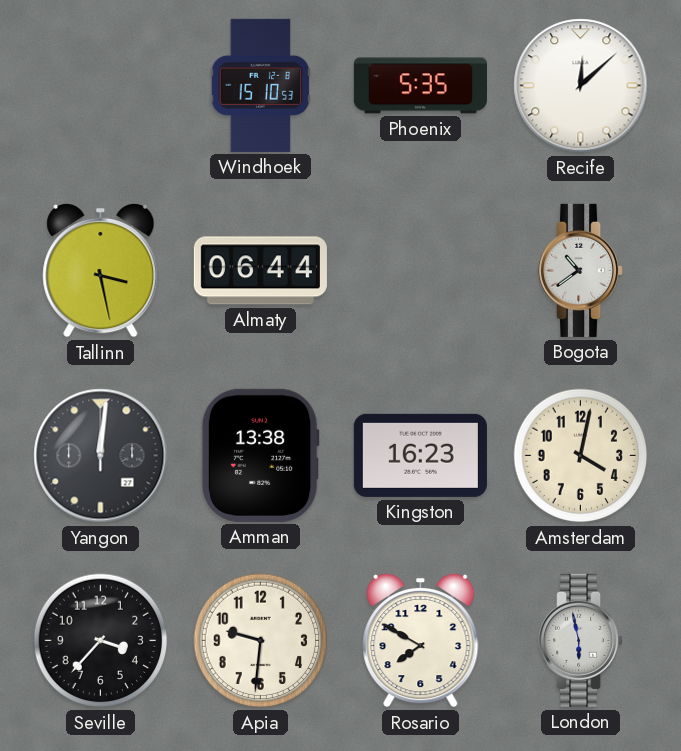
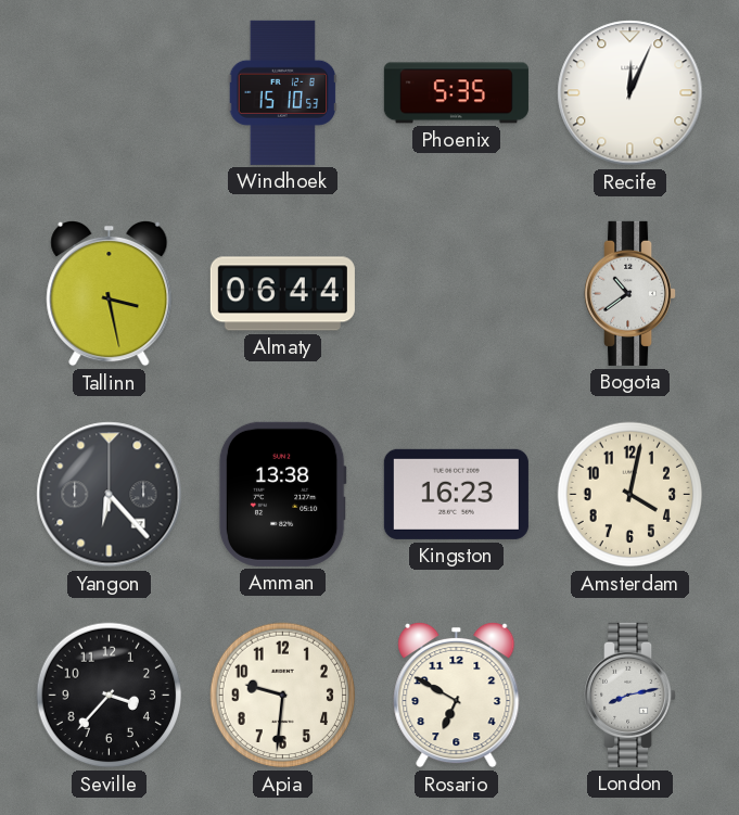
Recife: 12:08 -> 12:04
Yangon: 12:01 -> 6:23
Rosario: 7:50 -> 6:50
London: 5:58 -> 8:13
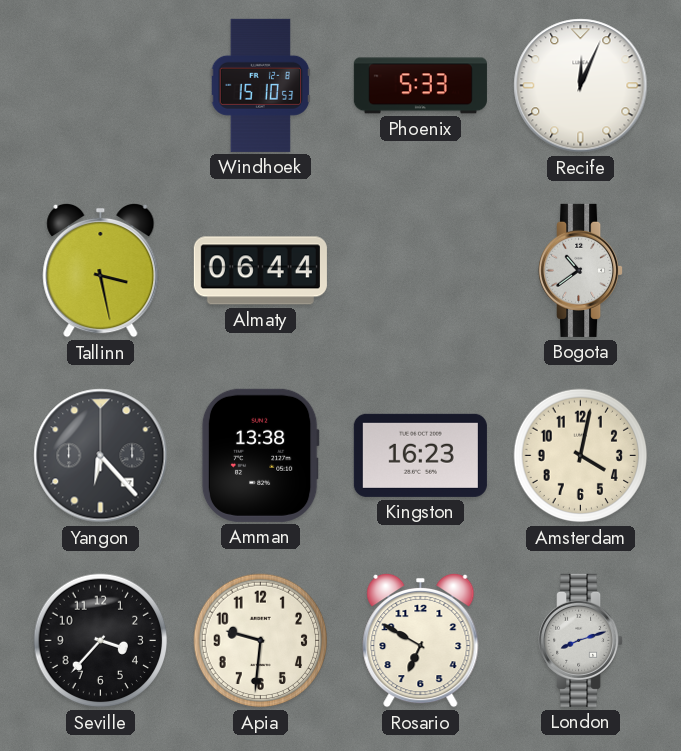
Phoenix: 5:35 -> 5:33
London: 8:13 -> 8:12
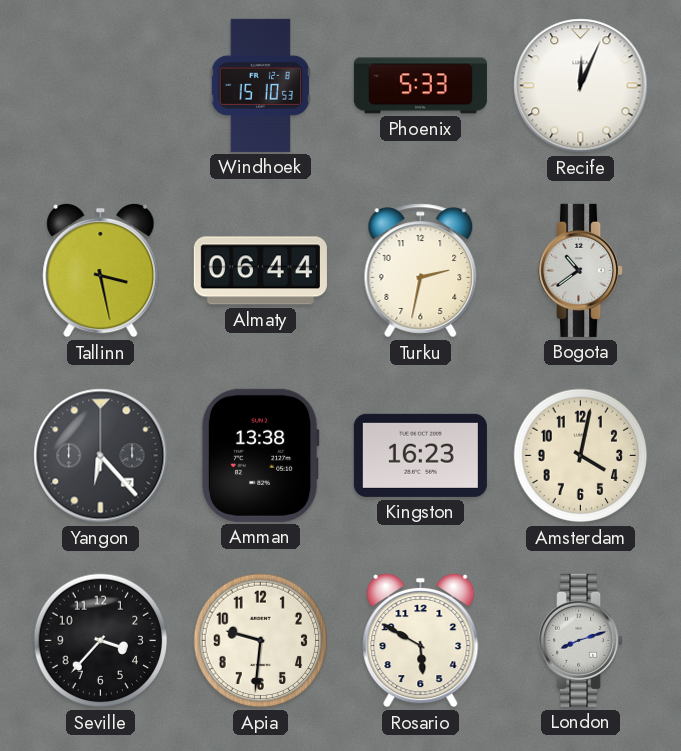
Turku: none -> 2:32
Rosario: 6:50 -> 5:50
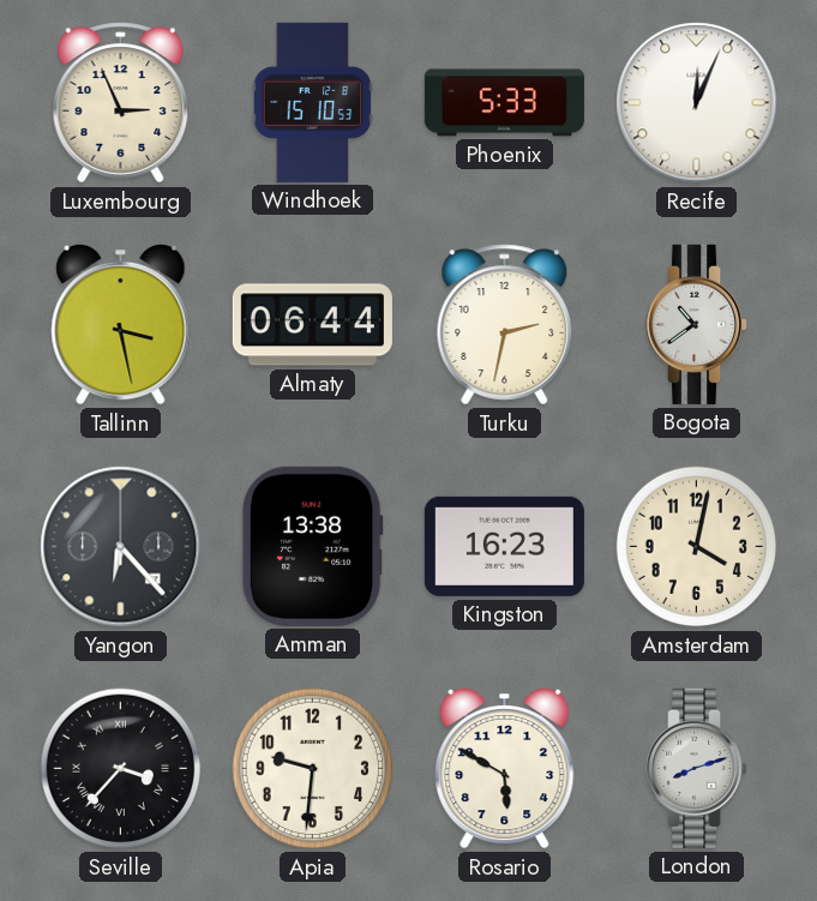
Luxembourg: none -> 2:56
Seville numerals: Arabic -> Roman
